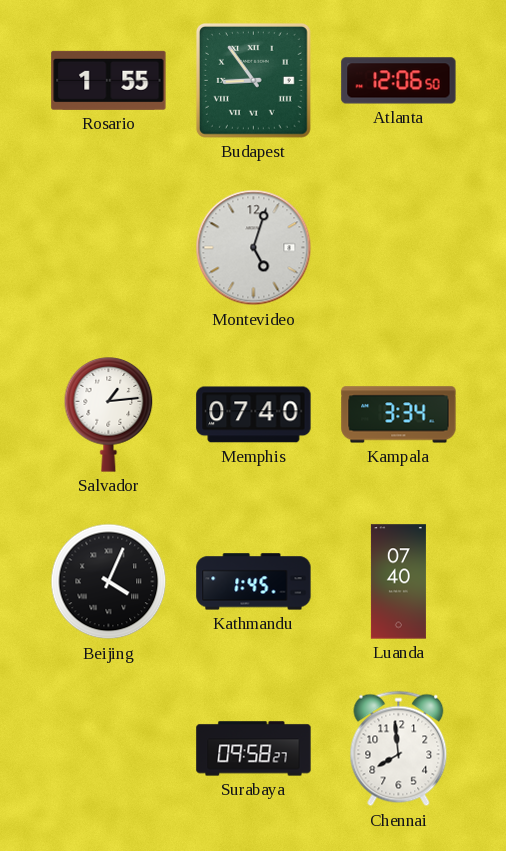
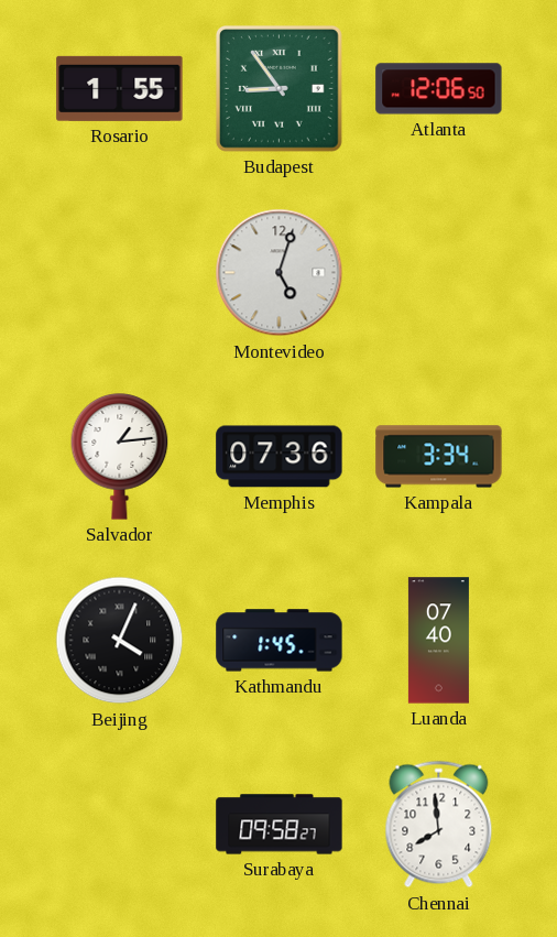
Memphis: 07:40 -> 07:36
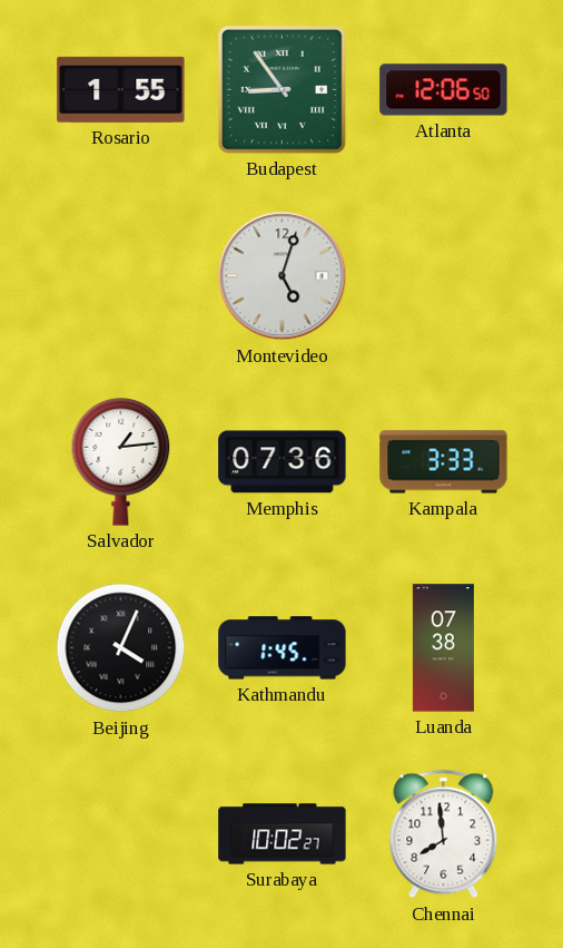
Kampala: 3:34 -> 3:33
Luanda: 07:40 -> 07:38
Surabaya: 09:58 -> 10:02
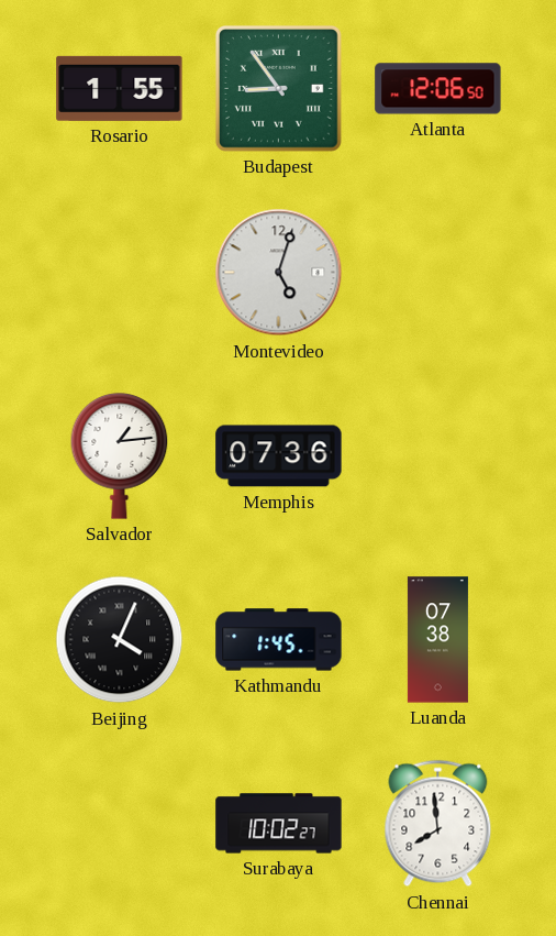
Kampala: 3:33 -> none
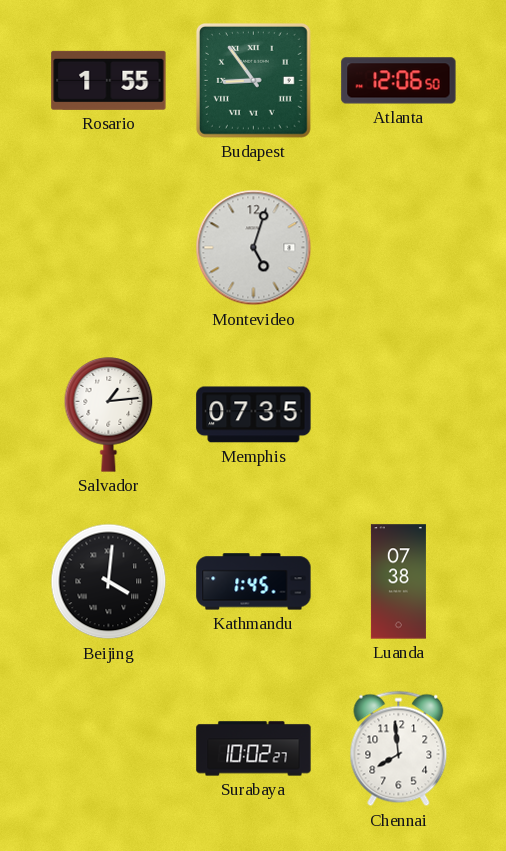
Memphis: 07:36 -> 07:35
Beijing: 4:04 -> 4:01
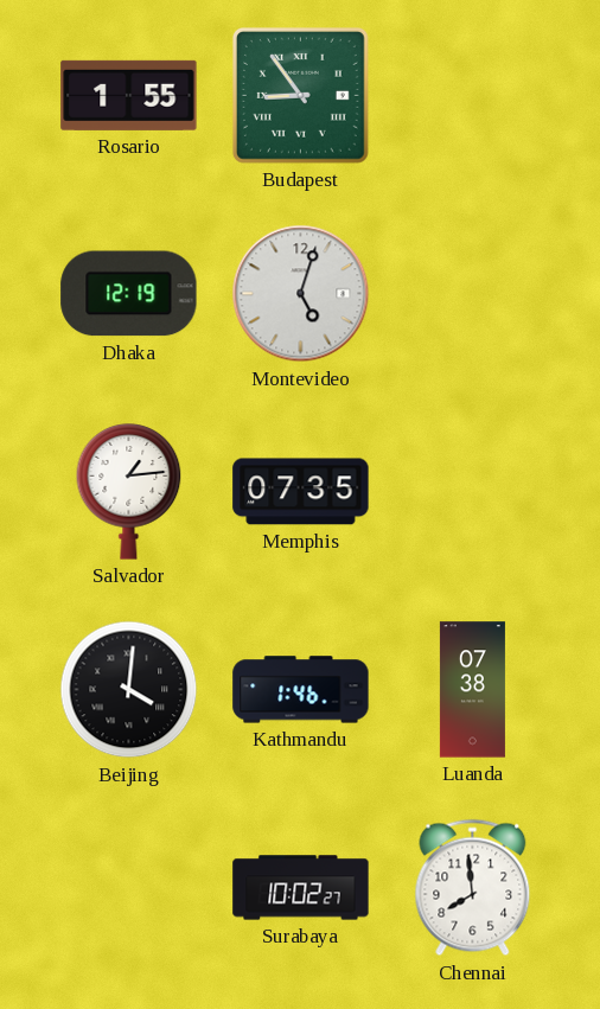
Atlanta: 12:06 -> none
Dhaka: none -> 12:19
Kathmandu: 1:45 -> 1:46
